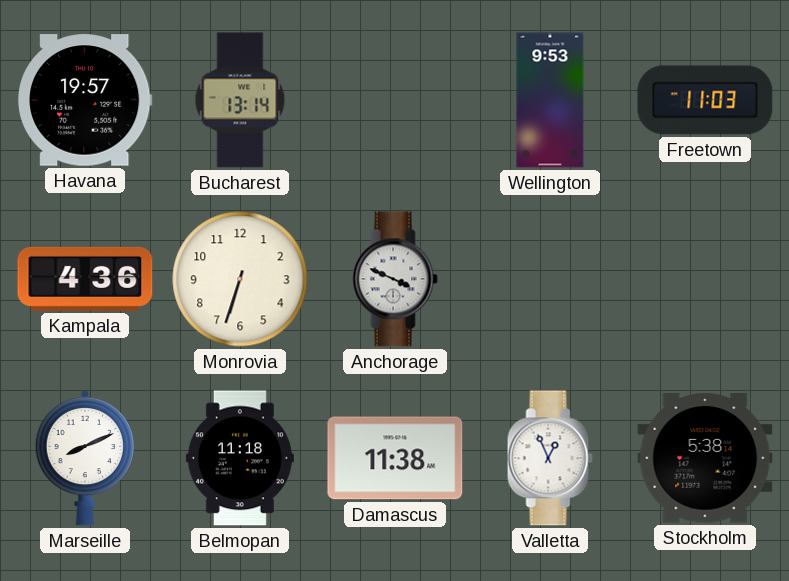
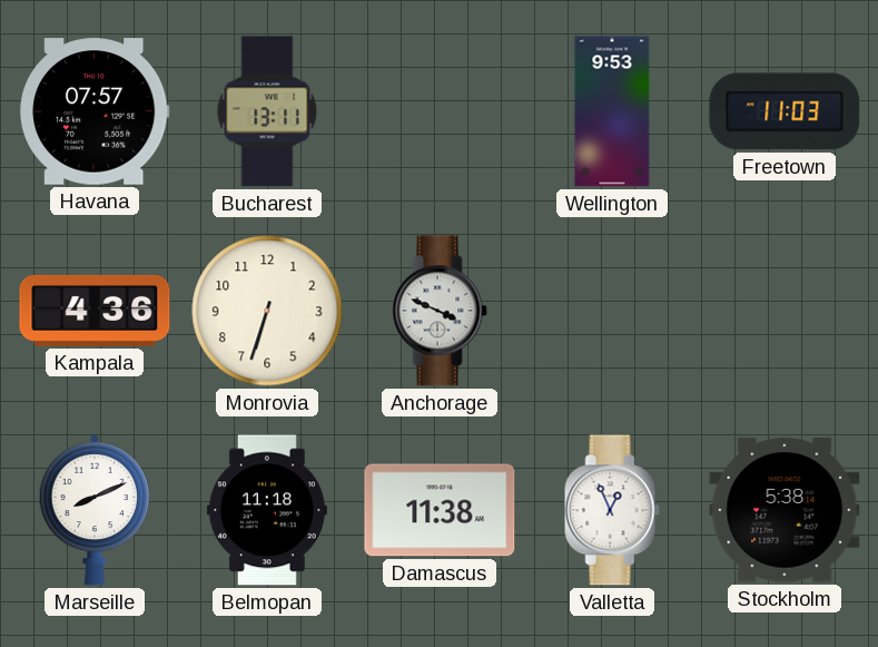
Havana: 19:57 -> 07:57
Bucharest: 13:14 -> 13:11
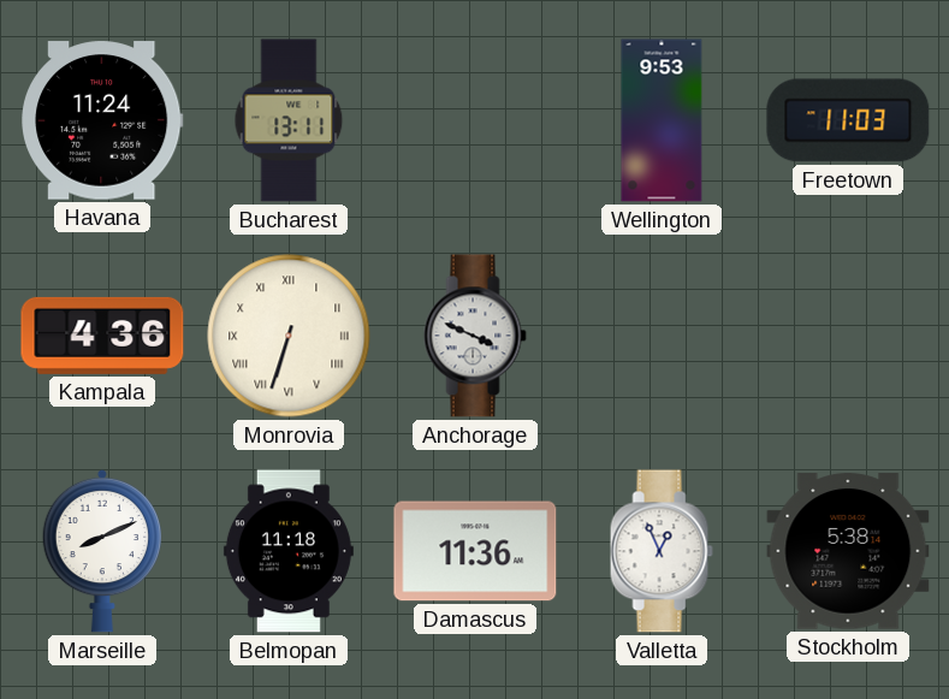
Havana: 07:57 -> 11:24
Monrovia numerals: Arabic -> Roman
Damascus: 11:38 -> 11:36
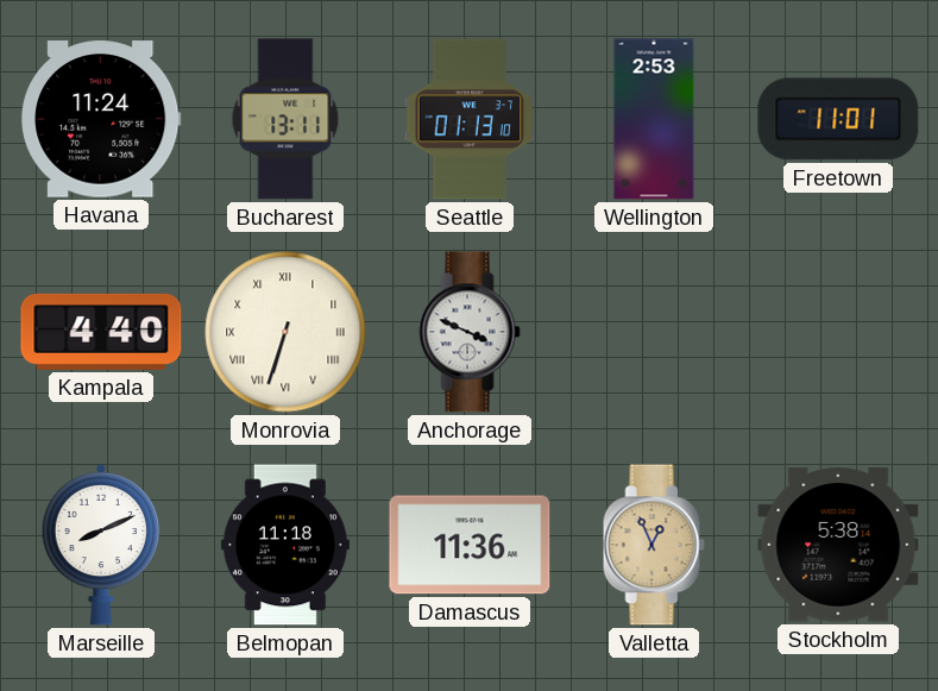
Seattle: none -> 01:13
Wellington: 9:53 -> 2:53
Freetown: 11:03 -> 11:01
Kampala: 4:36 -> 4:40
Valletta dial: white -> champagne
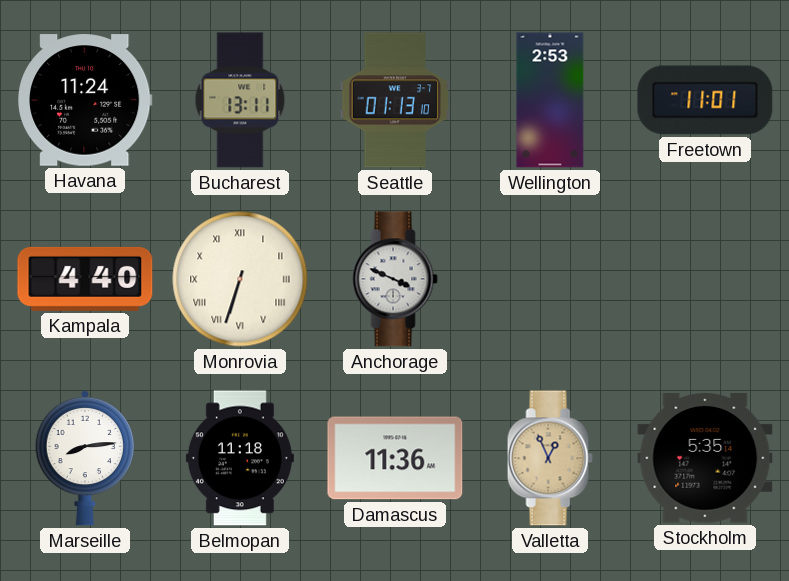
Marseille: 8:11 -> 8:14
Stockholm: 5:38 -> 5:35
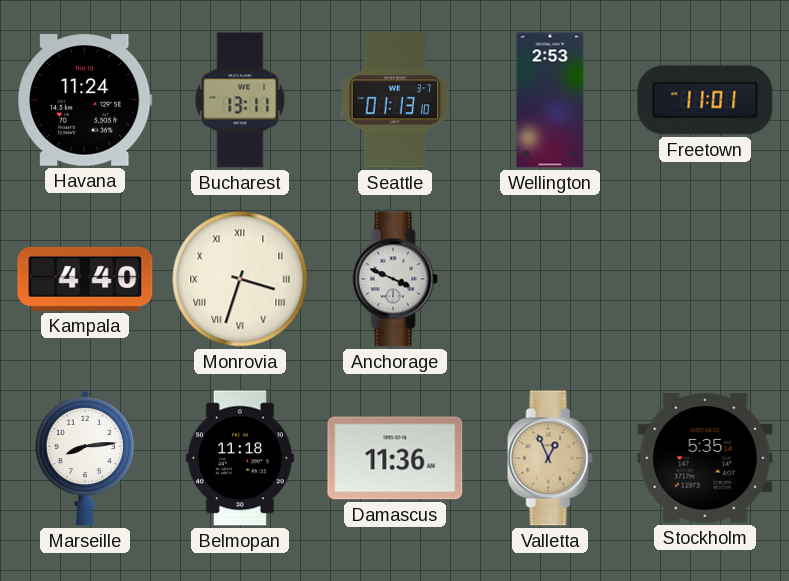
Monrovia: 6:33 -> 3:33
